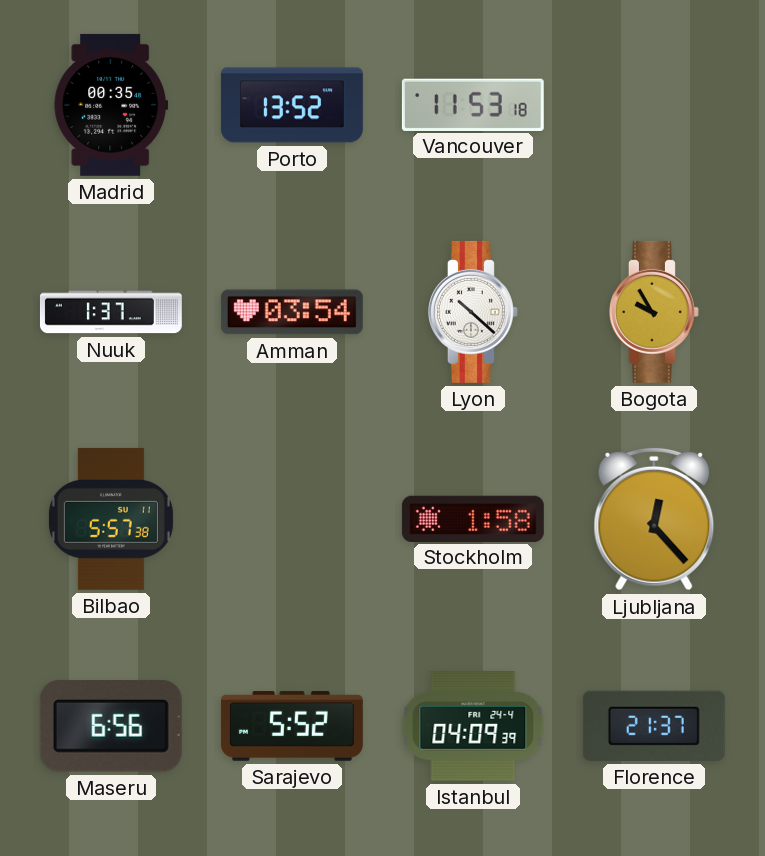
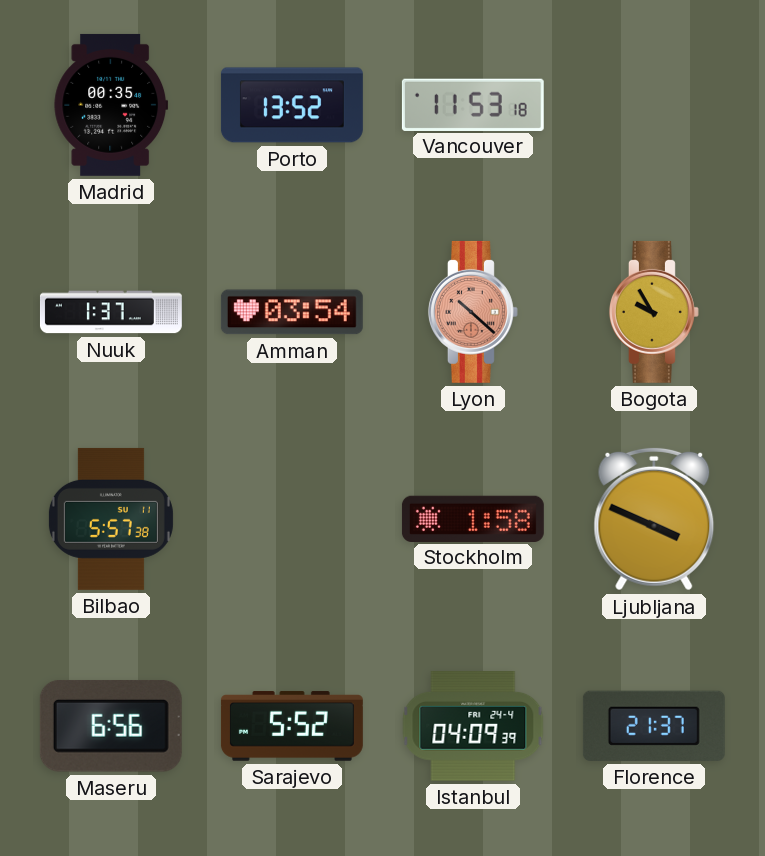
Lyon dial: white -> salmon
Ljubljana: 12:23 -> 3:49
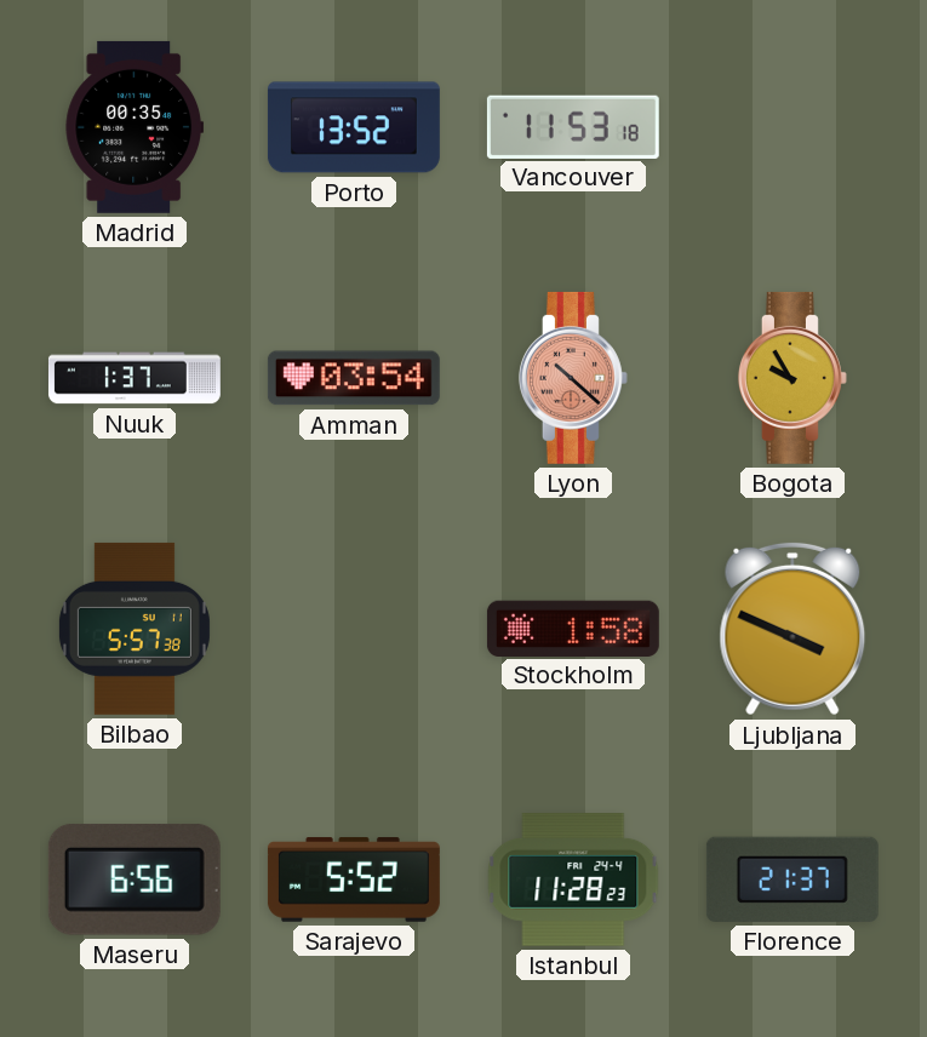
Istanbul: 04:09 -> 11:28
